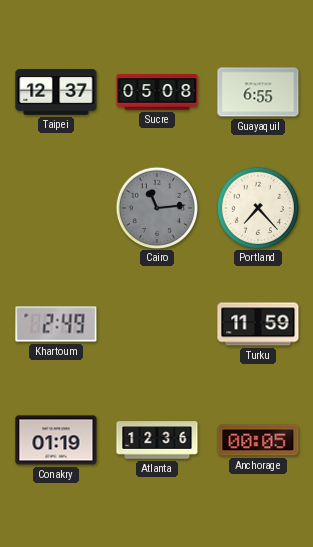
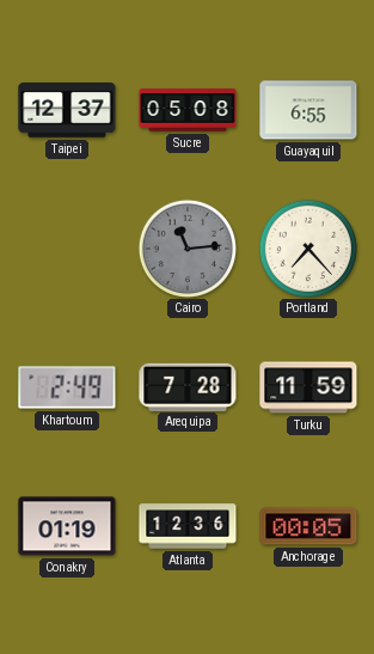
Arequipa: none -> 7:28
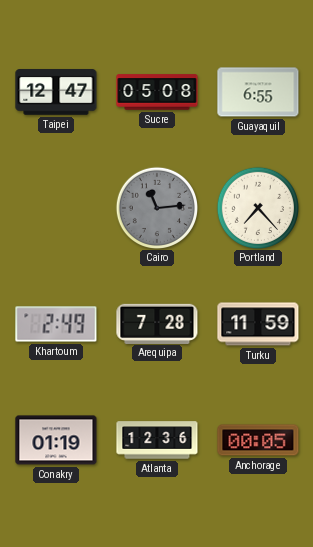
Taipei: 12:37 -> 12:47
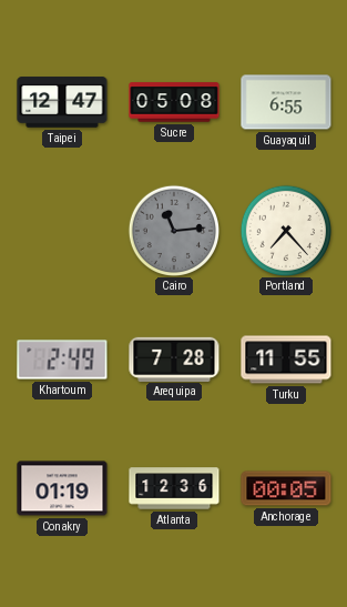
Turku: 11:59 -> 11:55
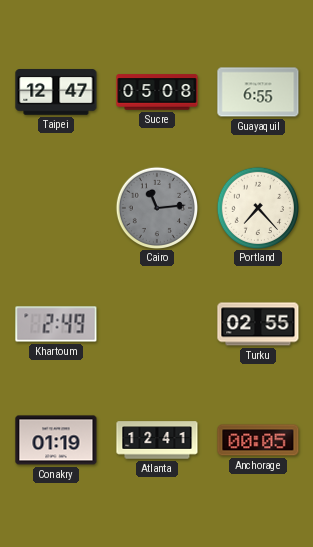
Arequipa: 7:28 -> none
Turku: 11:55 -> 02:55
Atlanta: 12:36 -> 12:41
